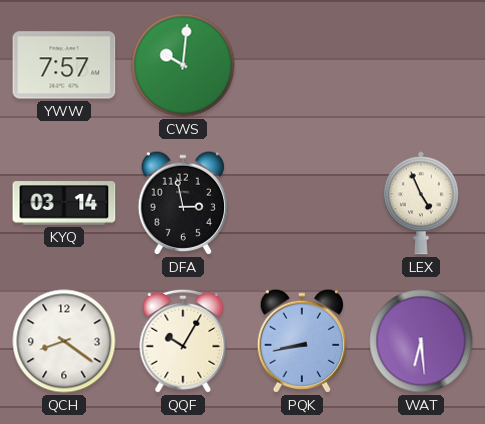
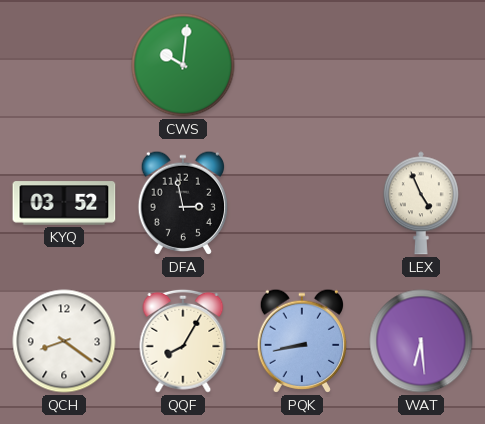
YWW: 7:57 -> none
KYQ: 03:14 -> 03:52
QQF: 10:05 -> 8:05
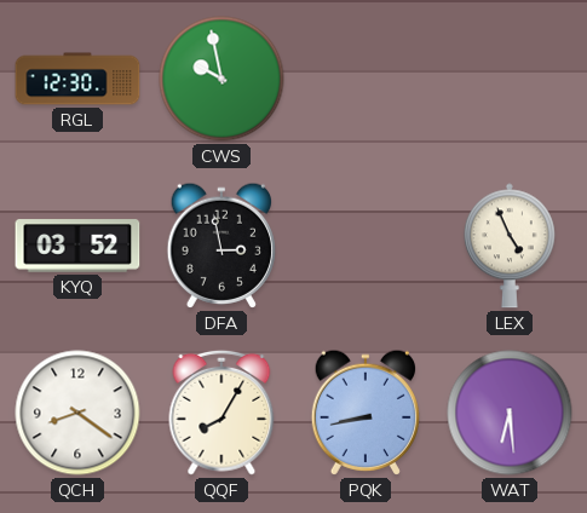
RGL: none -> 12:30
CWS: 10:01 -> 9:58
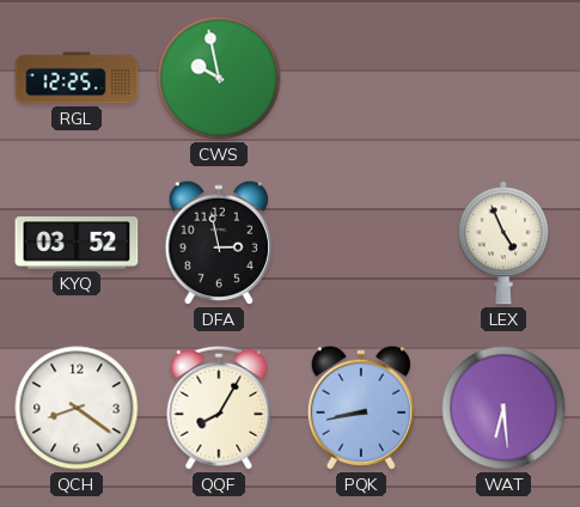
RGL: 12:30 -> 12:25
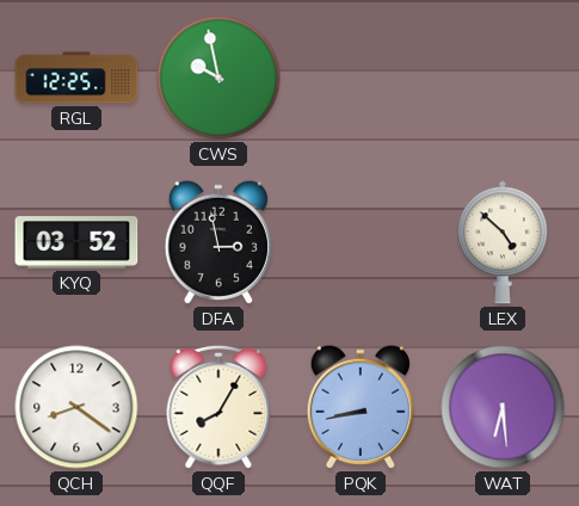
LEX: 4:56 -> 4:52
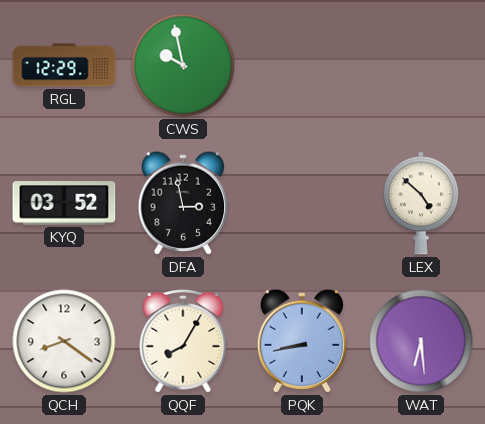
RGL: 12:25 -> 12:29
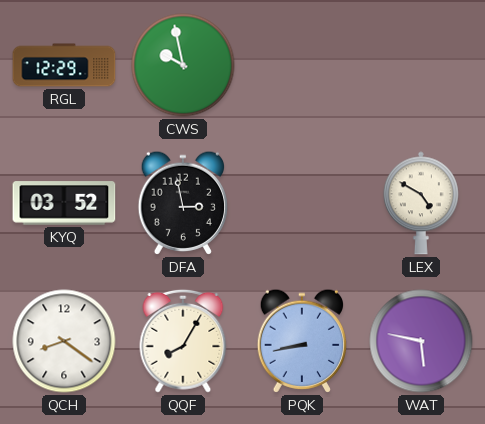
LEX: 4:52 -> 4:50
WAT: 6:29 -> 5:47
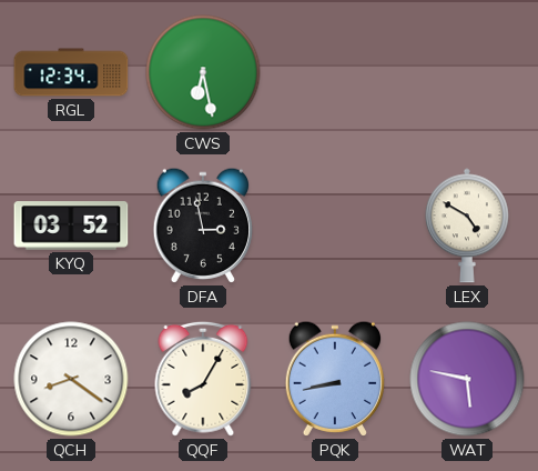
RGL: 12:29 -> 12:34
CWS: 9:58 -> 6:28
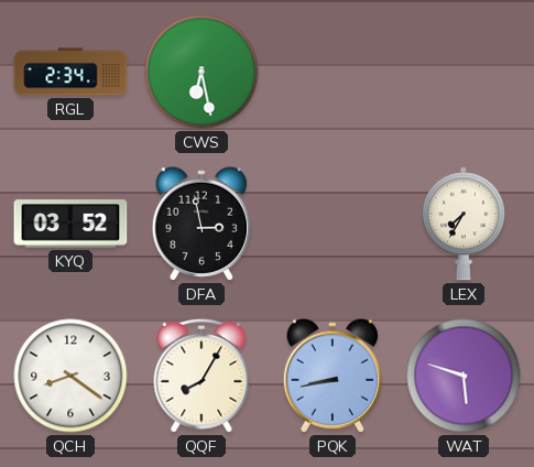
RGL: 12:34 -> 2:34
LEX: 4:50 -> 7:35
WAT: 5:47 -> 5:48
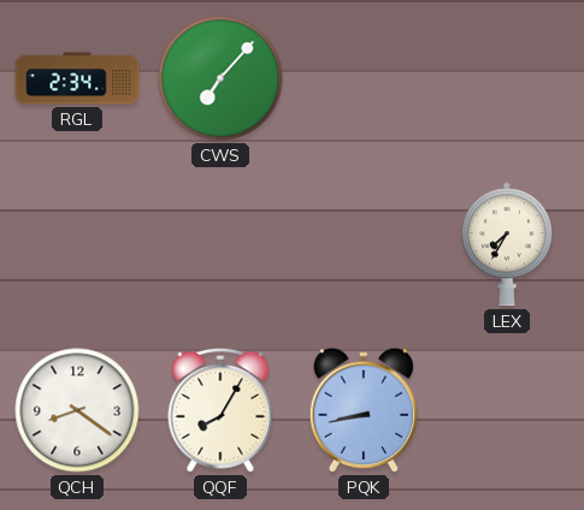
CWS: 6:28 -> 7:07
KYQ: 03:52 -> none
DFA: 2:58 -> none
WAT: 5:48 -> none
